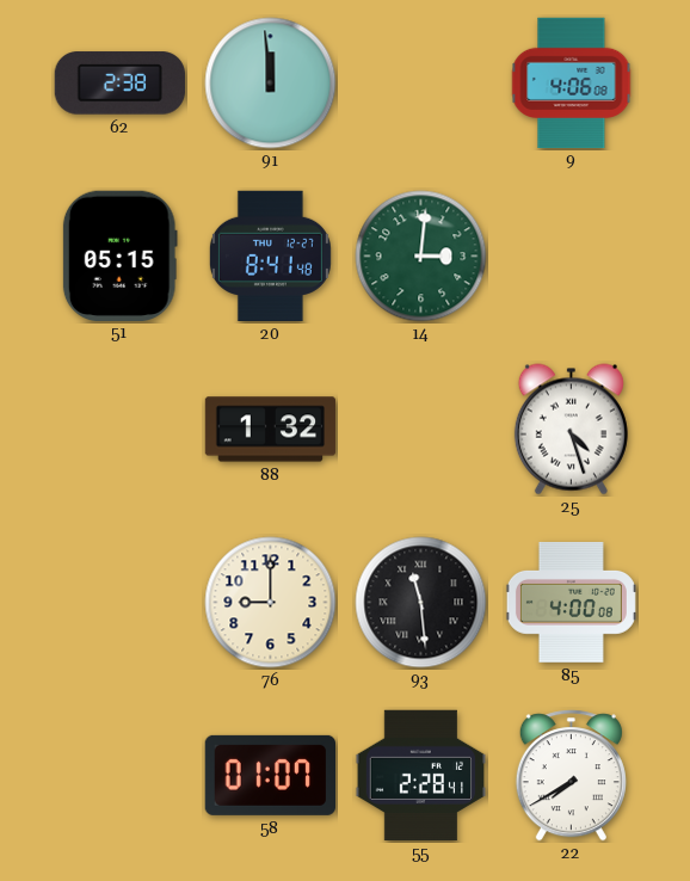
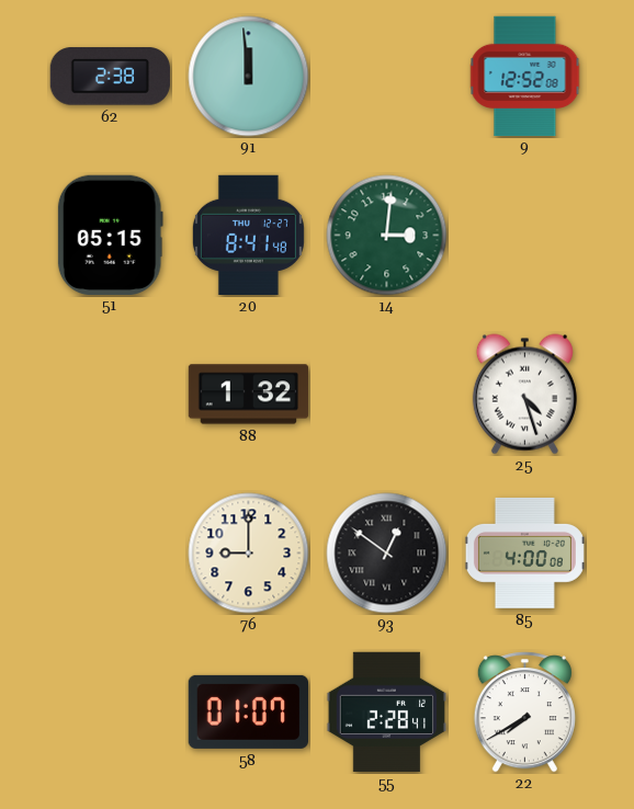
9: 4:06 -> 12:52
93: 11:29 -> 12:51
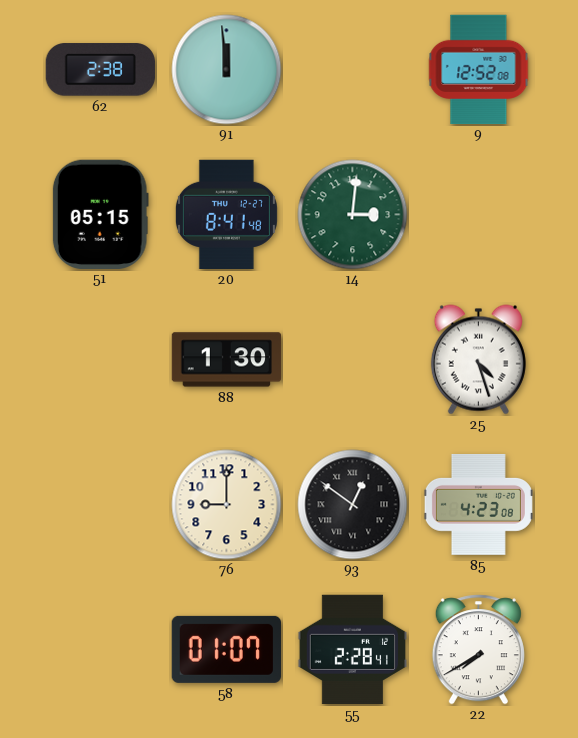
88: 1:32 -> 1:30
85: 4:00 -> 4:23
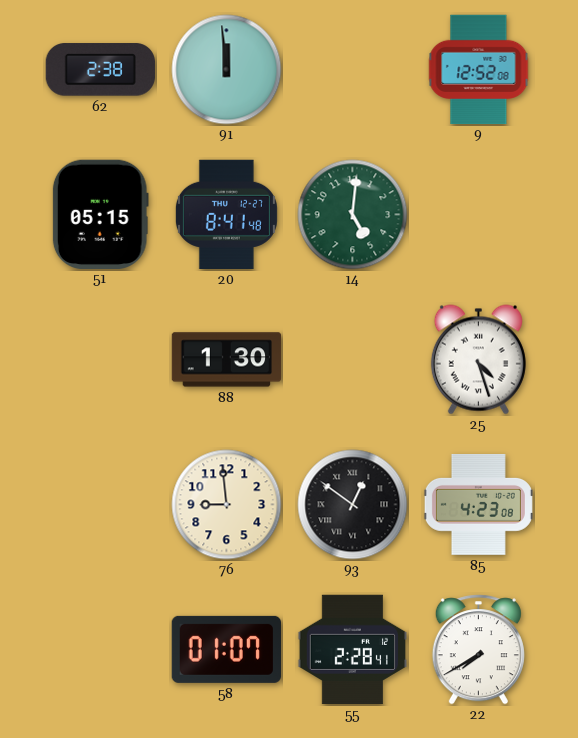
14: 3:01 -> 5:01
76: 9:00 -> 8:59
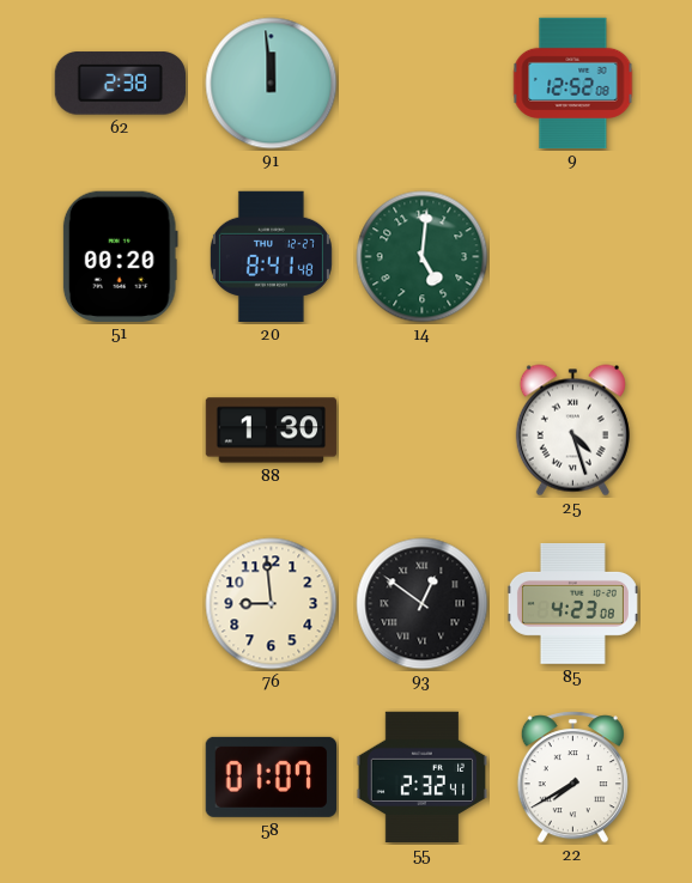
51: 05:15 -> 00:20
55: 2:28 -> 2:32
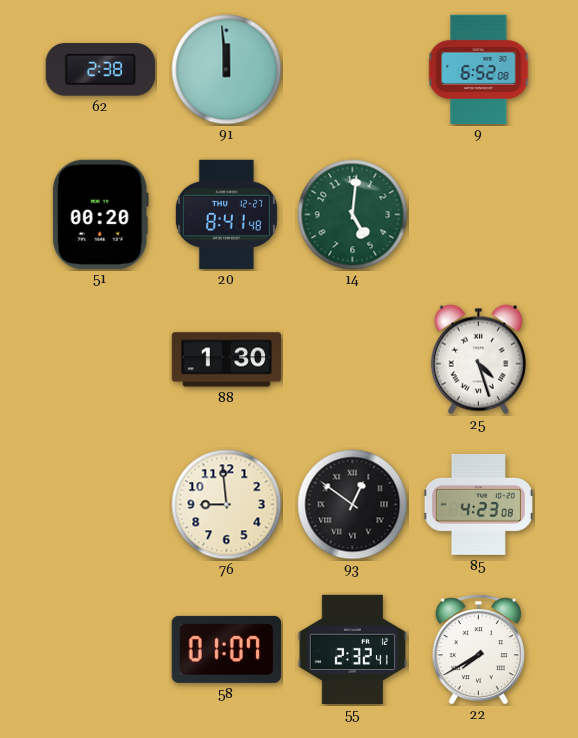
9: 12:52 -> 6:52
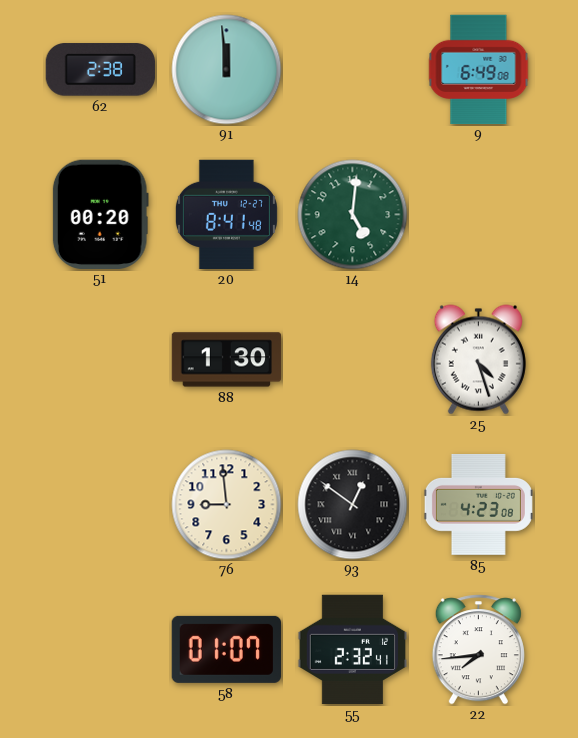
9: 6:52 -> 6:49
22: 7:40 -> 7:44
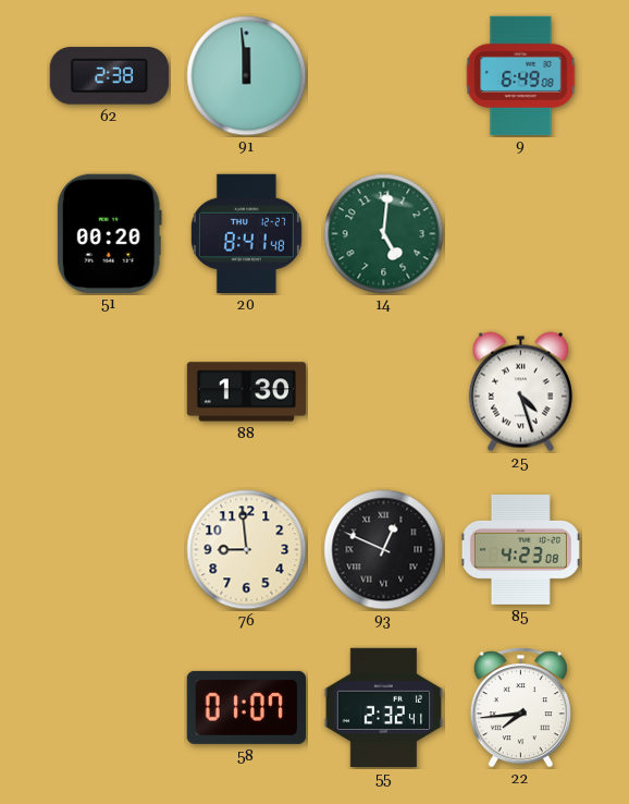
93: 12:51 -> 12:49
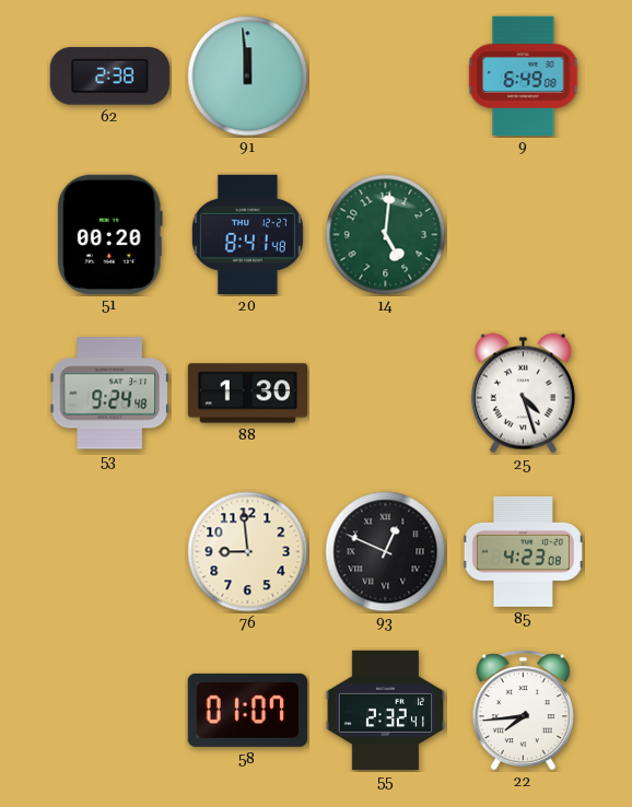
53: none -> 9:24
